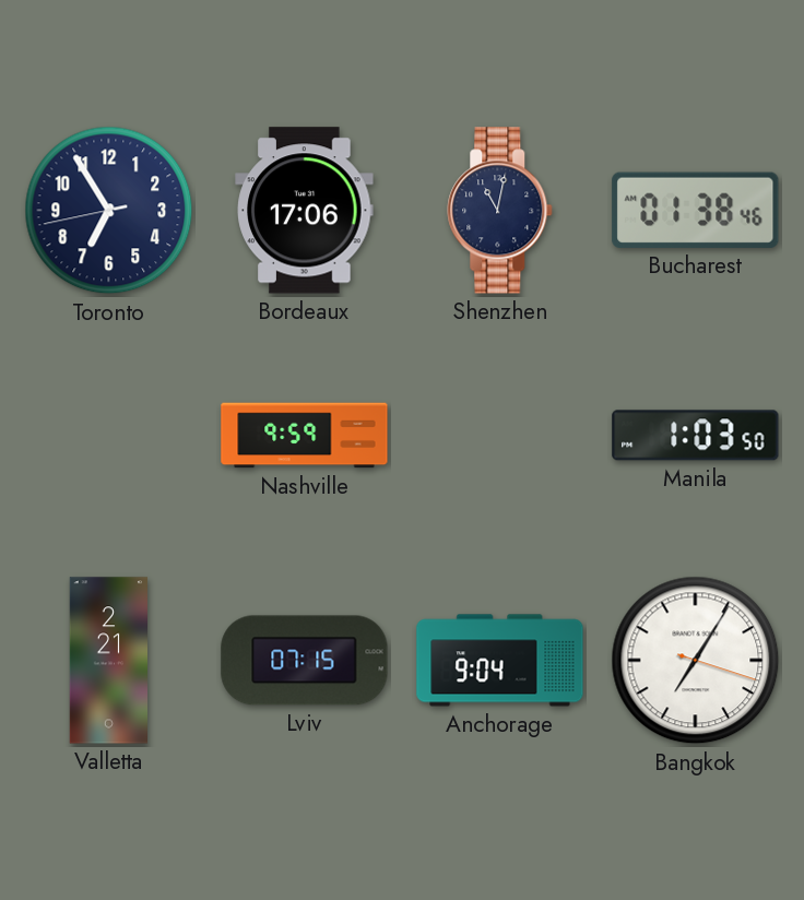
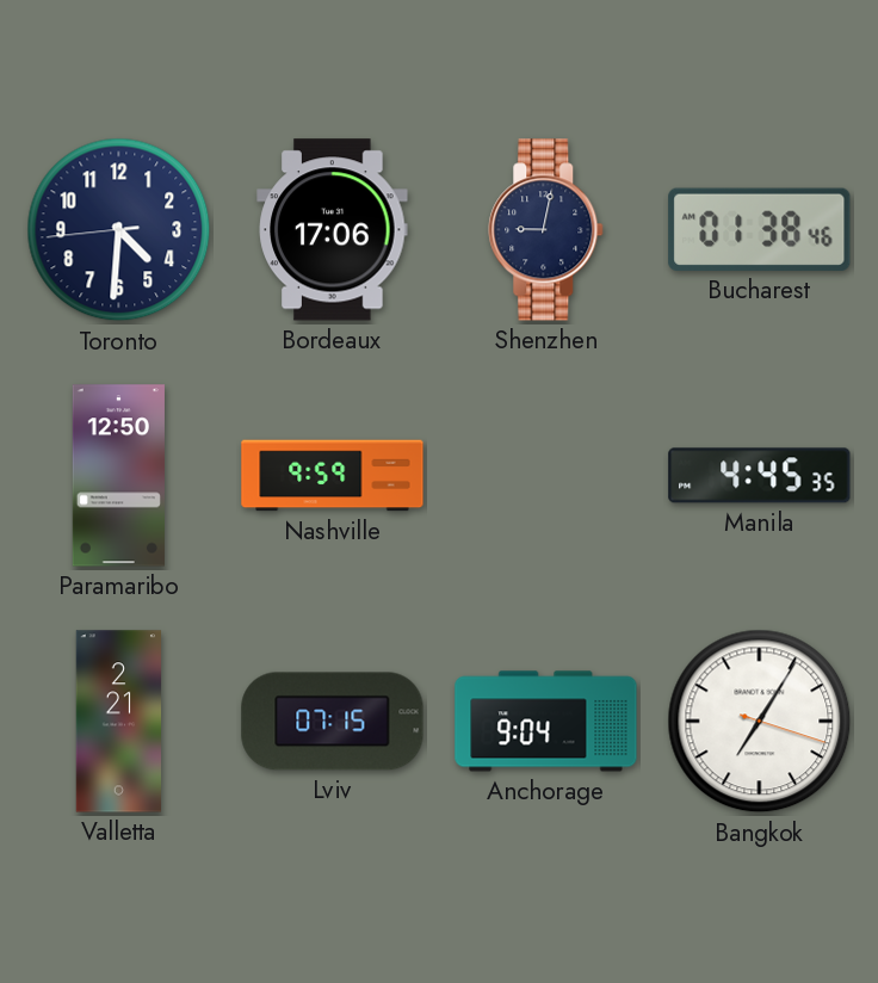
Toronto: 6:54 -> 4:30
Shenzhen: 11:02 -> 9:02
Paramaribo: none -> 12:50
Manila: 1:03 -> 4:45
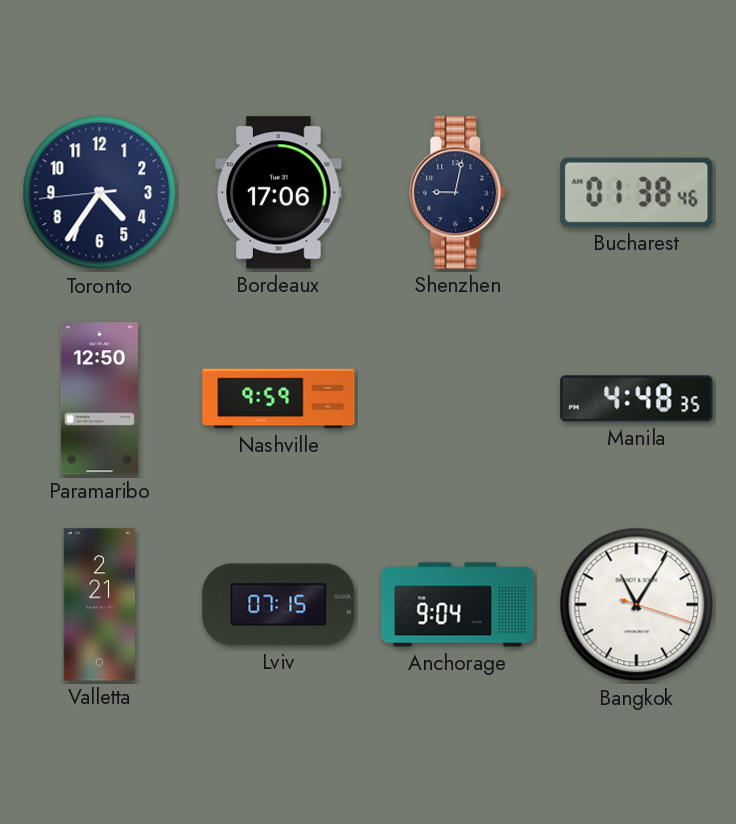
Toronto: 4:30 -> 4:35
Manila: 4:45 -> 4:48
Bangkok: 7:05 -> 11:05
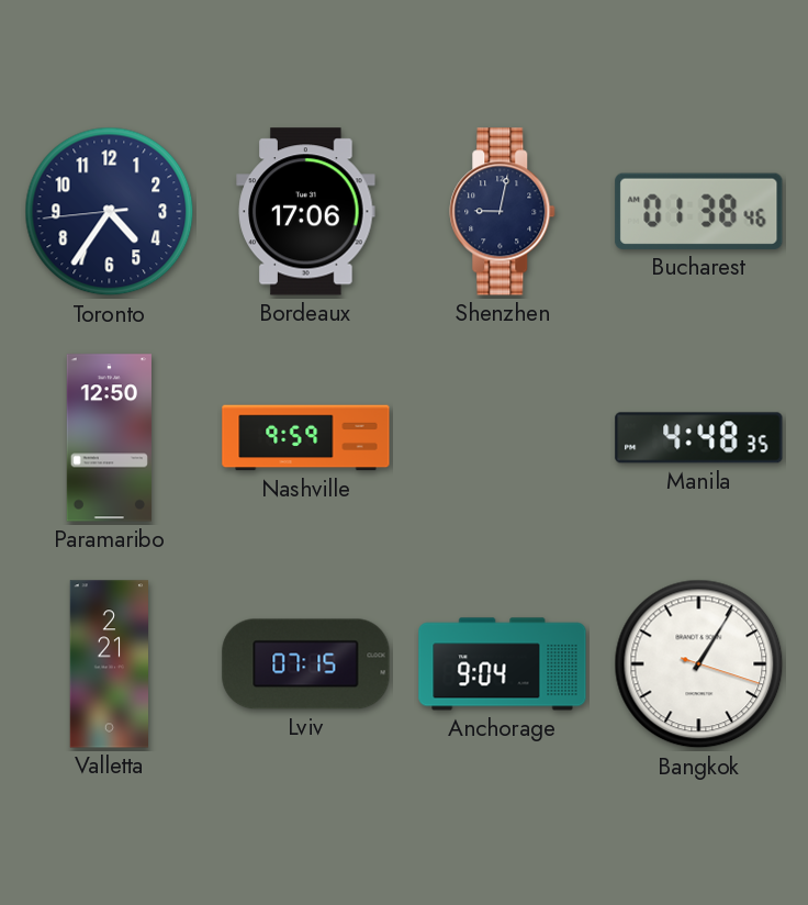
Bangkok: 11:05 -> 1:05
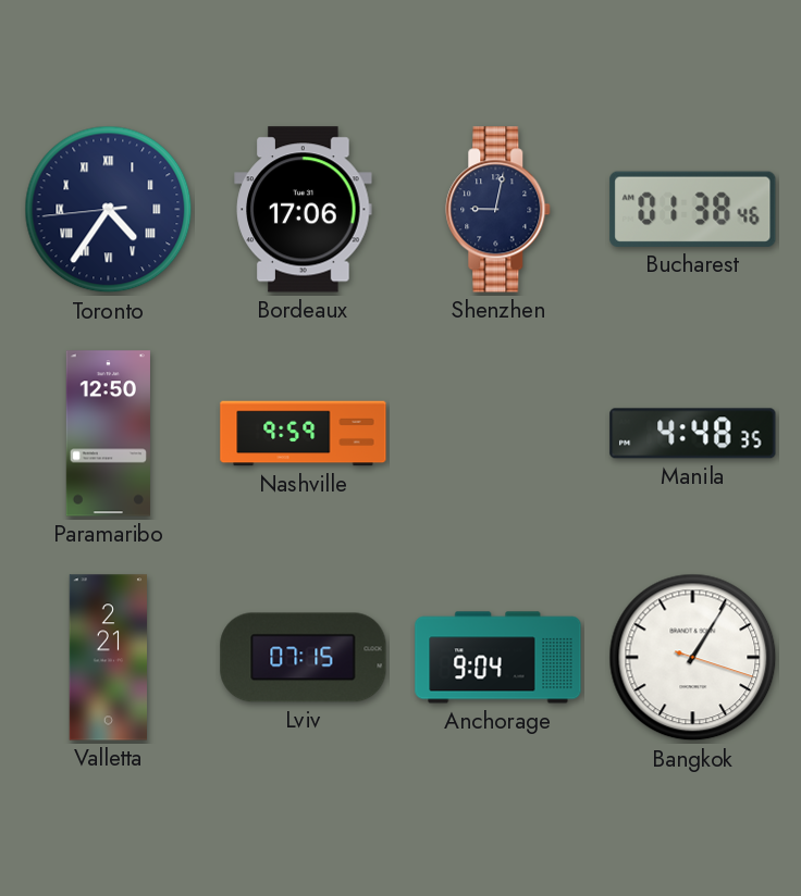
Toronto numerals: Arabic -> Roman
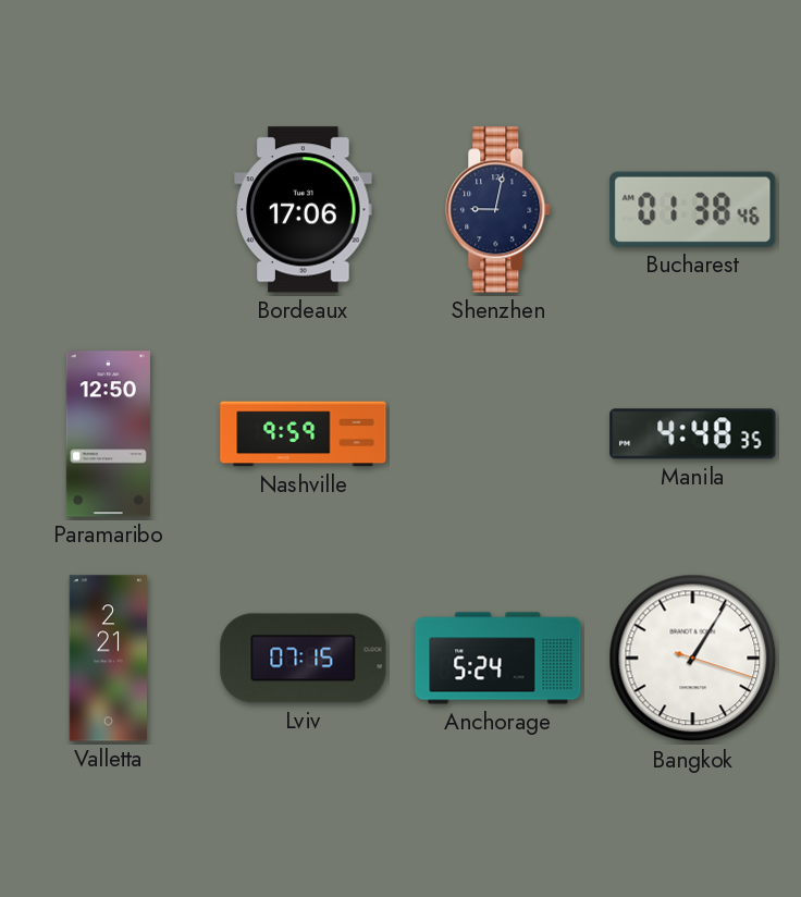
Toronto: 4:35 -> none
Anchorage: 9:04 -> 5:24
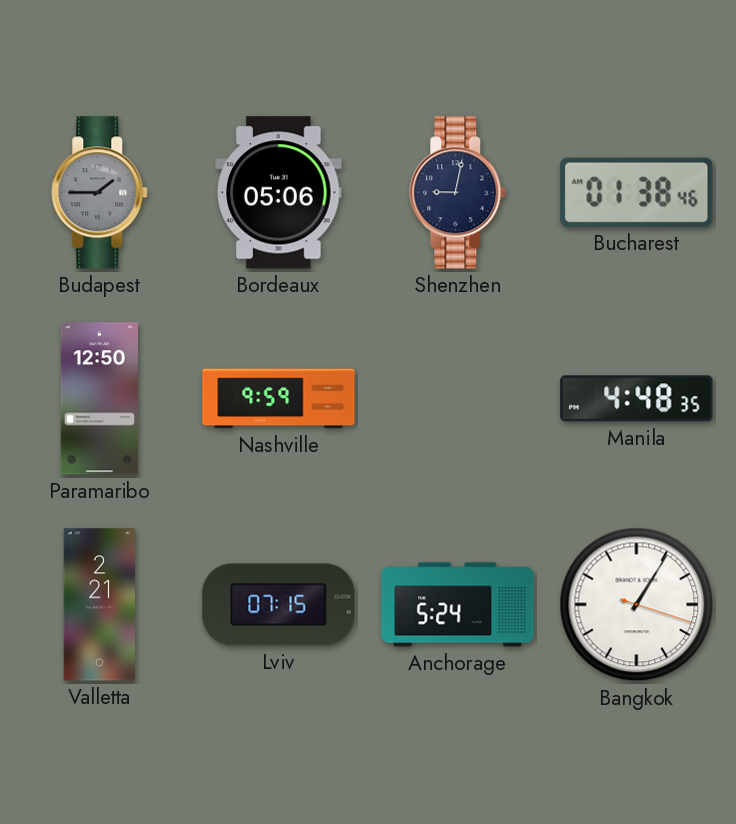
Budapest: none -> 1:45
Bordeaux: 17:06 -> 05:06
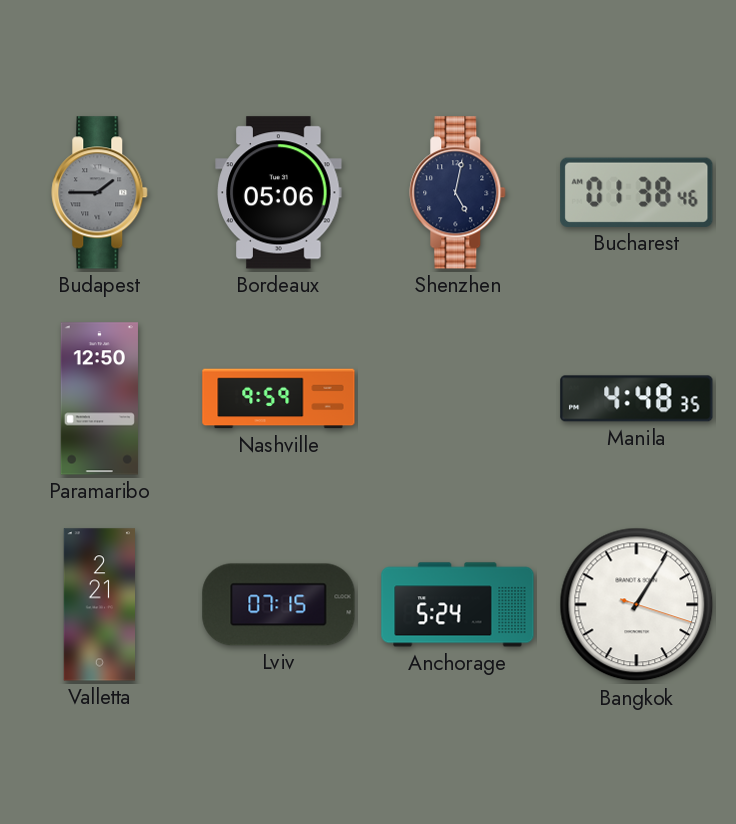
Shenzhen: 9:02 -> 5:02
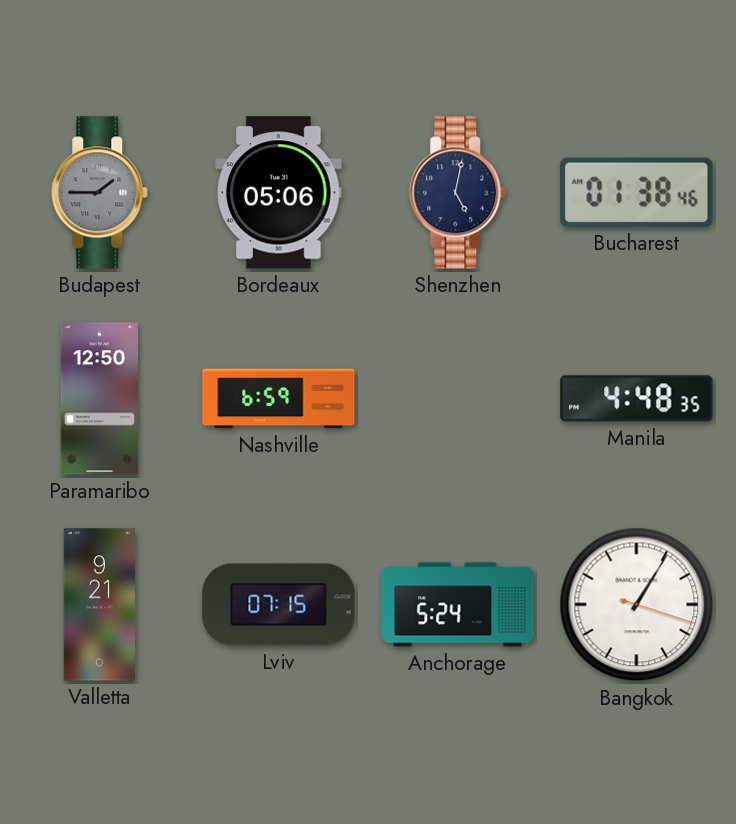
Nashville: 9:59 -> 6:59
Valletta: 2:21 -> 9:21
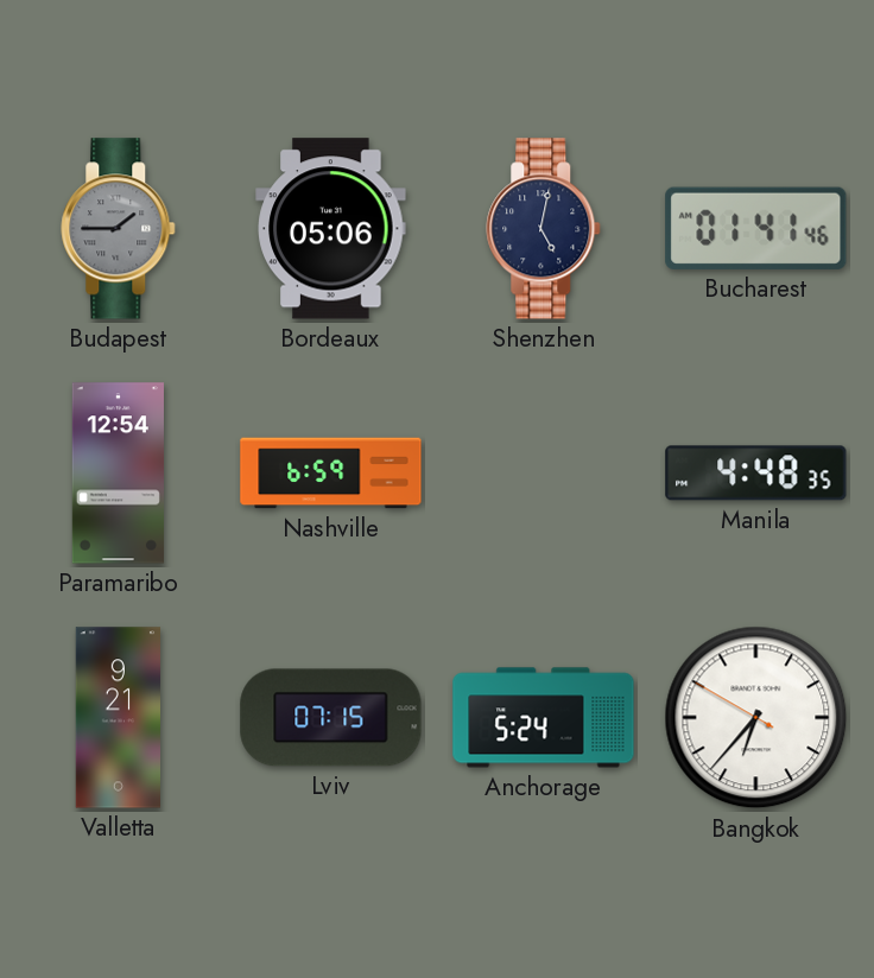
Bucharest: 01:38 -> 01:41
Paramaribo: 12:50 -> 12:54
Bangkok: 1:05 -> 6:36
